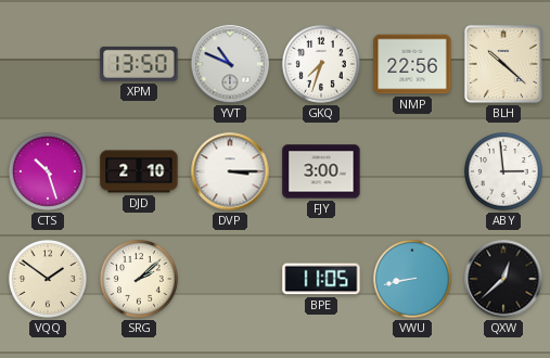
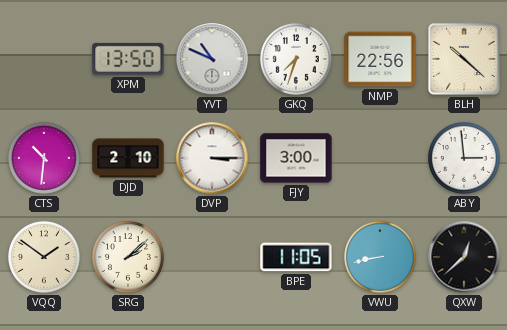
CTS: 10:27 -> 10:31
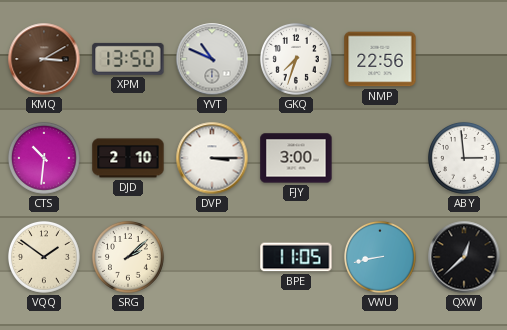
KMQ: none -> 3:10
BLH: 10:22 -> none
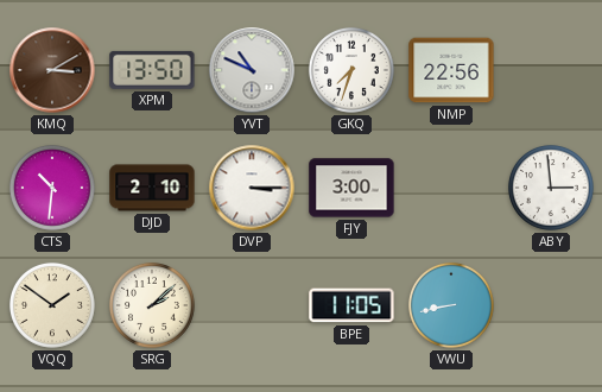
QXW: 12:38 -> none
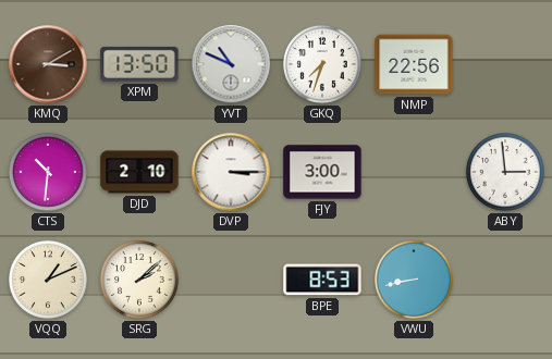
VQQ: 1:51 -> 1:11
BPE: 11:05 -> 8:53
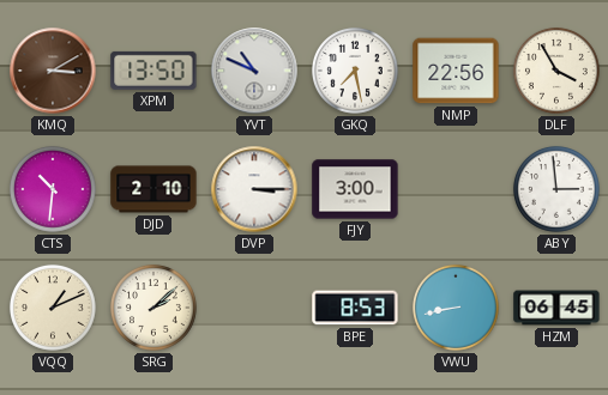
GKQ: 7:33 -> 7:28
DLF: none -> 3:55
HZM: none -> 06:45
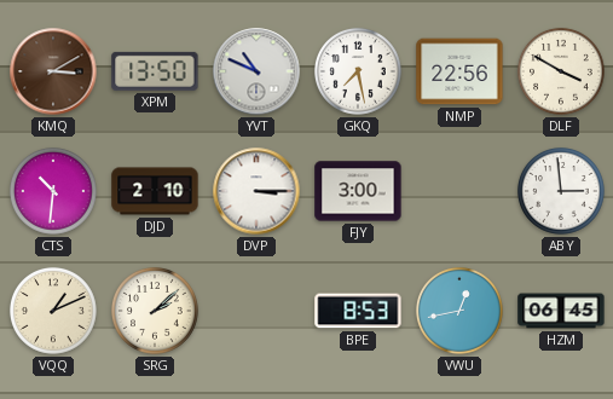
DLF: 3:55 -> 3:50
VWU: 8:43 -> 12:43
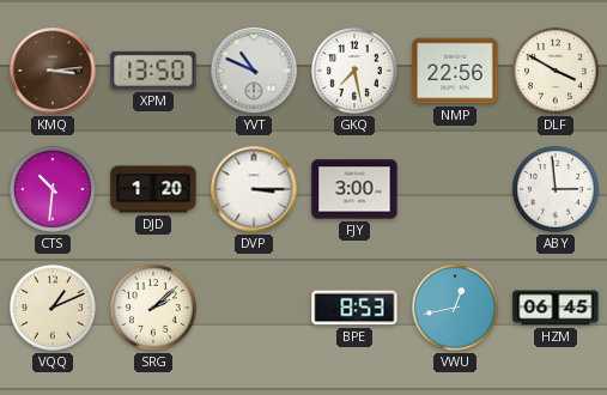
KMQ: 3:10 -> 3:14
DJD: 2:10 -> 1:20
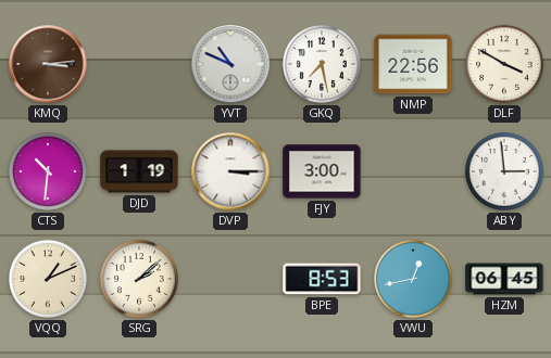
XPM: 13:50 -> none
DJD: 1:20 -> 1:19
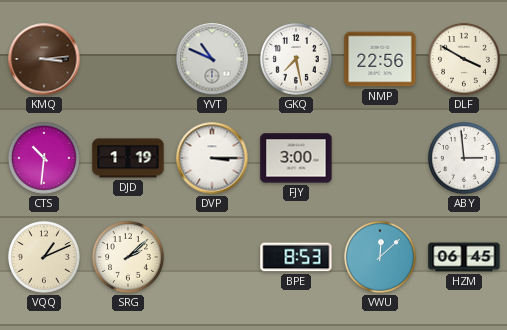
VWU: 12:43 -> 12:08
